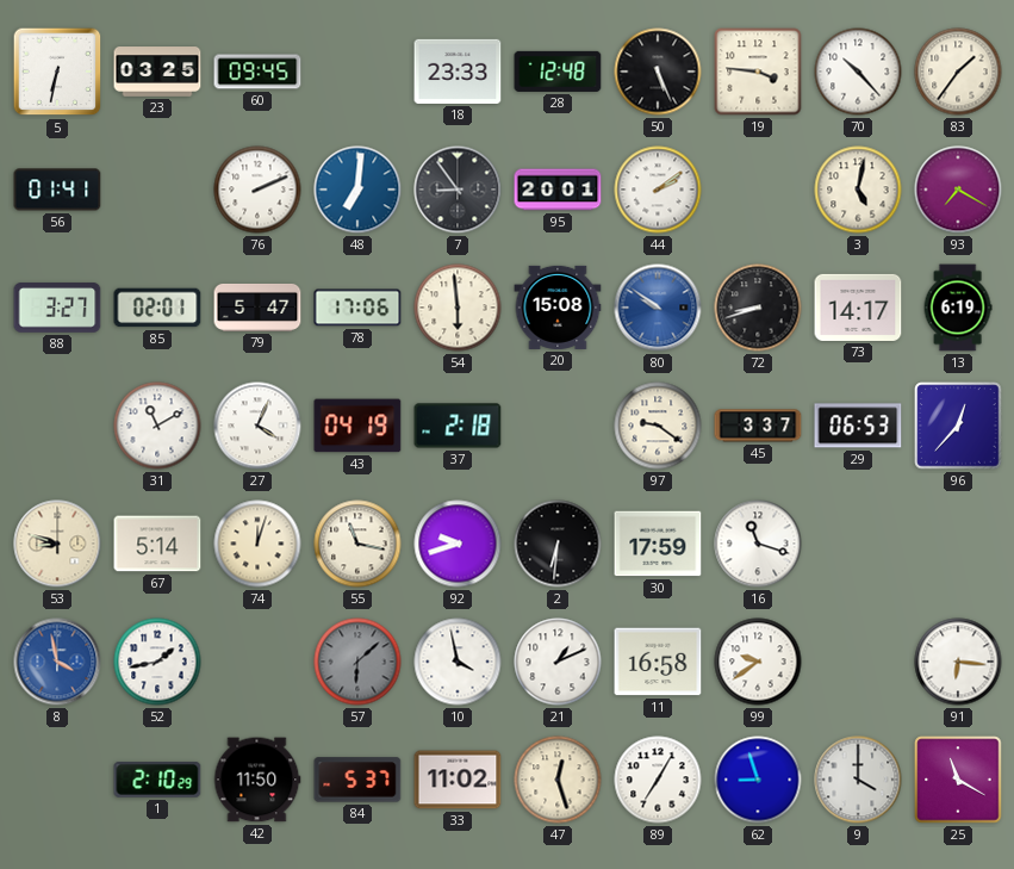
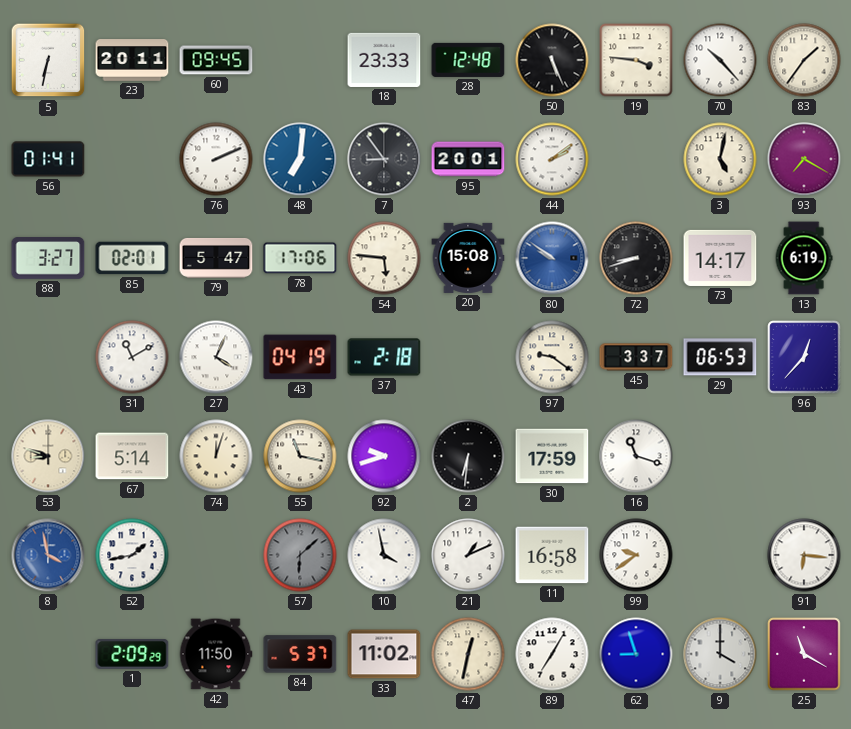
23: 03:25 -> 20:11
54: 5:59 -> 5:46
1: 2:10 -> 2:09
47: 12:27 -> 12:32
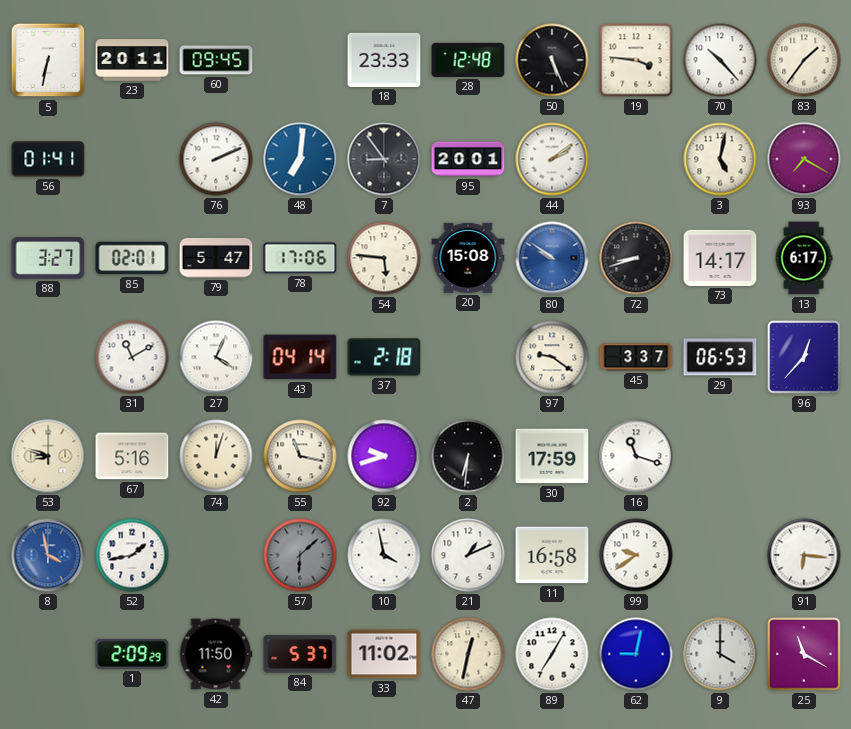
13: 6:19 -> 6:17
43: 04:19 -> 04:14
67: 5:14 -> 5:16
62: 8:57 -> 9:02
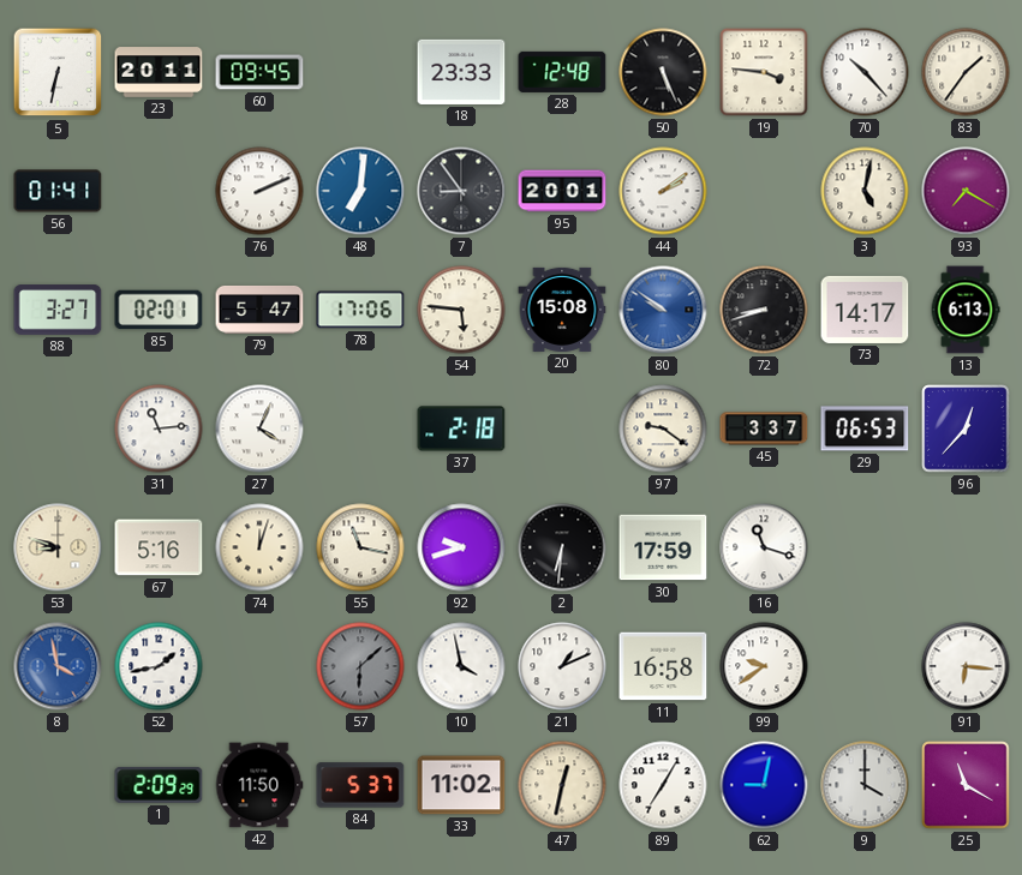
13: 6:17 -> 6:13
31: 11:10 -> 11:14
43: 04:14 -> none
